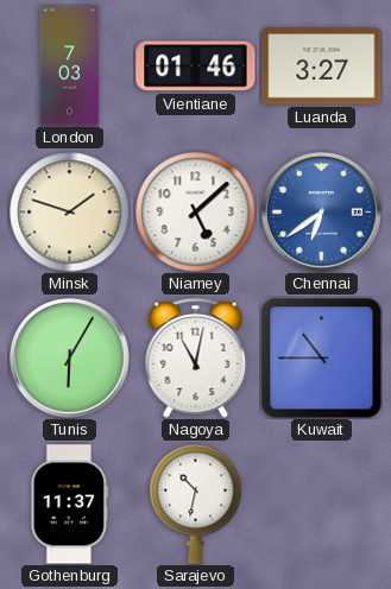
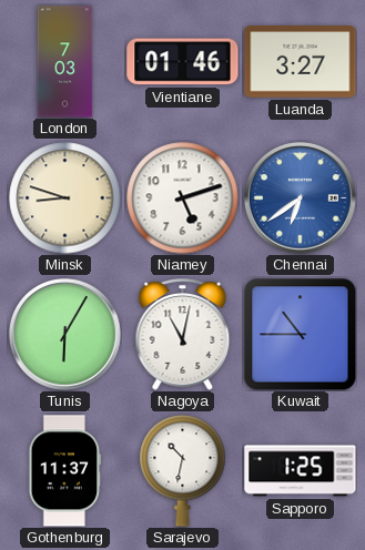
Minsk: 1:48 -> 8:48
Niamey: 5:08 -> 5:12
Sapporo: none -> 1:25
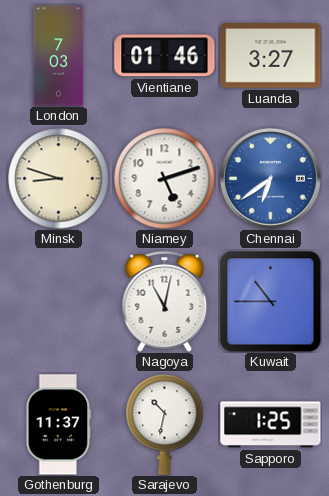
Tunis: 6:05 -> none
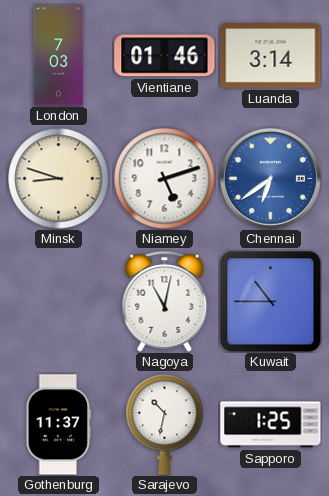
Luanda: 3:27 -> 3:14
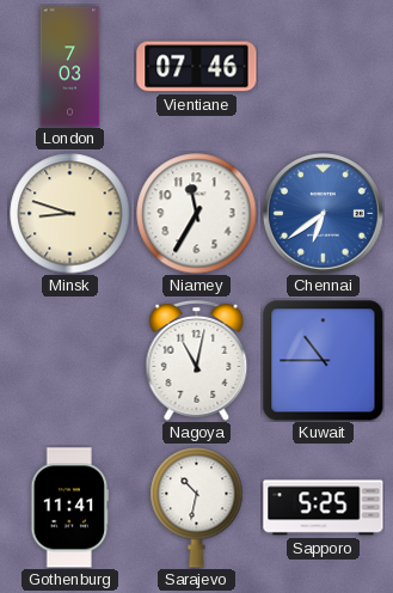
Vientiane: 01:46 -> 07:46
Luanda: 3:14 -> none
Niamey: 5:12 -> 11:35
Gothenburg: 11:37 -> 11:41
Sapporo: 1:25 -> 5:25
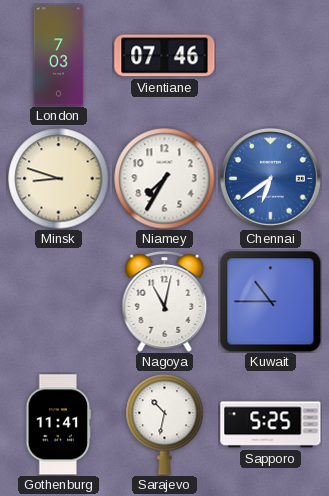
Niamey: 11:35 -> 7:35
